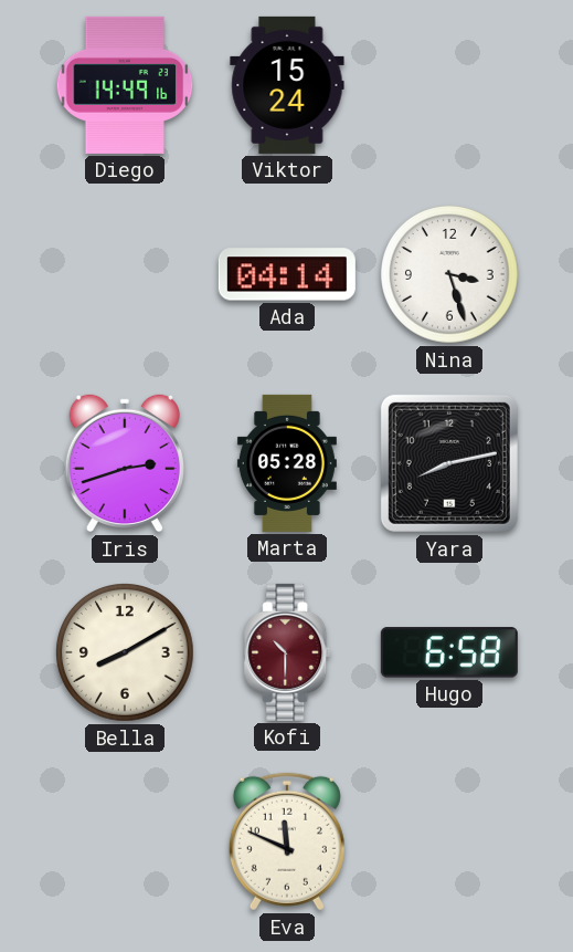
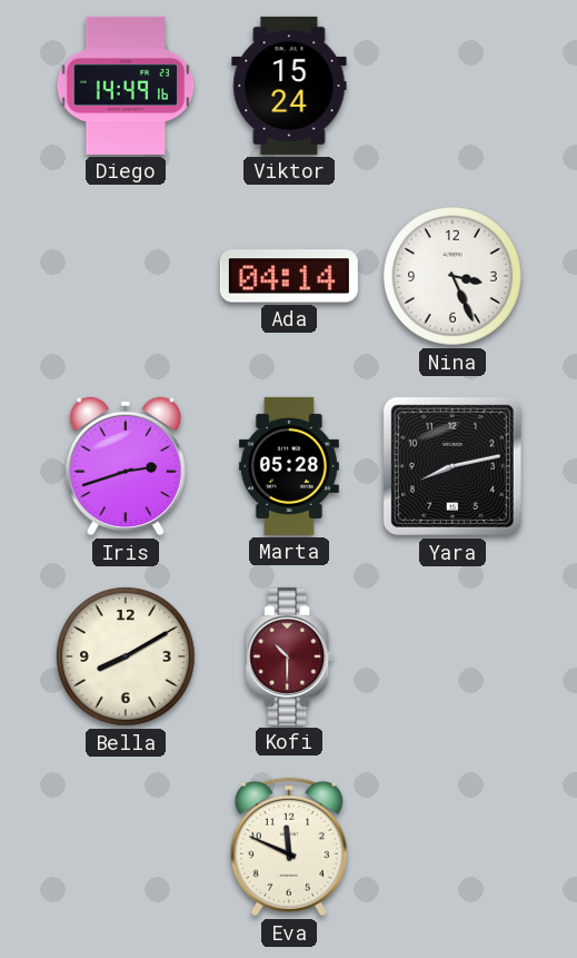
Nina: 3:27 -> 3:26
Hugo: 6:58 -> none
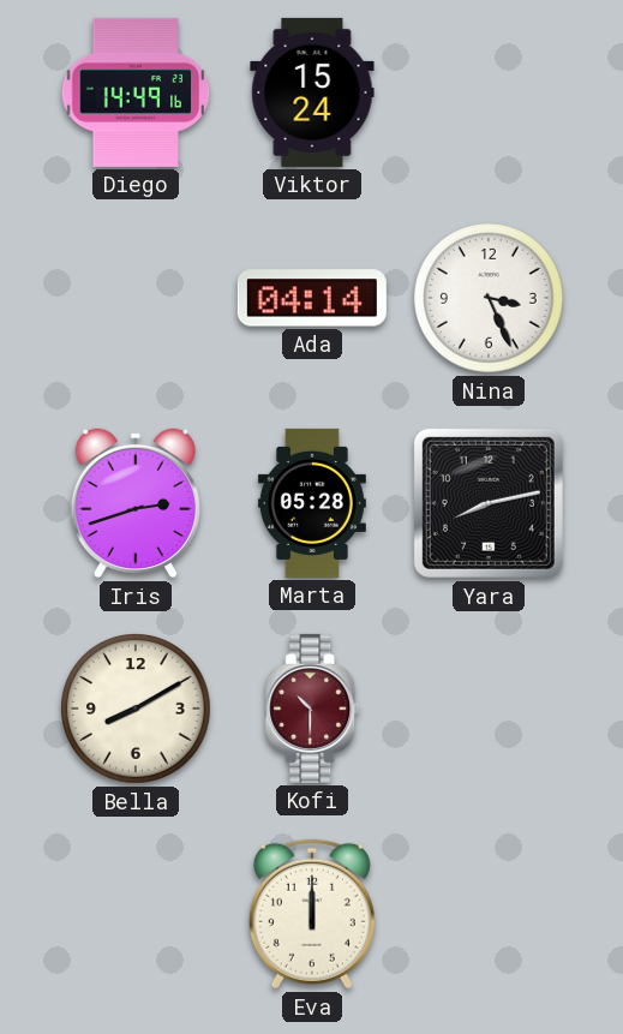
Eva: 11:49 -> 12:00
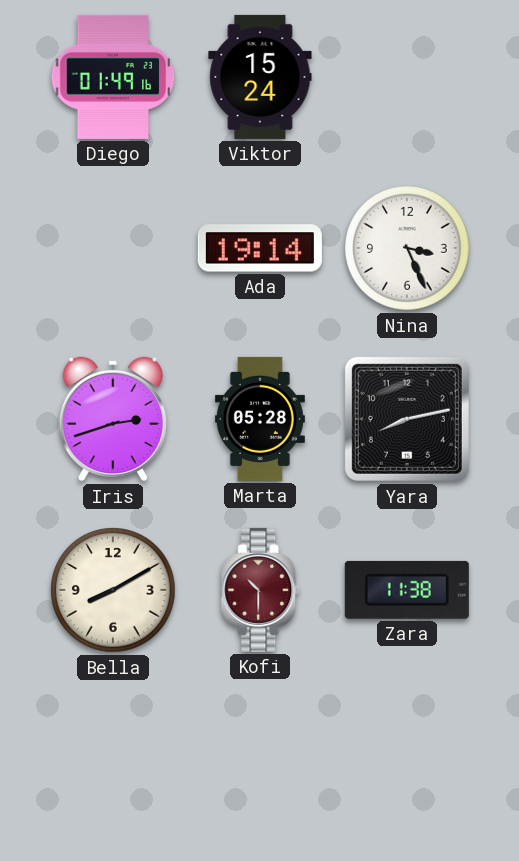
Diego: 14:49 -> 01:49
Ada: 04:14 -> 19:14
Zara: none -> 11:38
Eva: 12:00 -> none
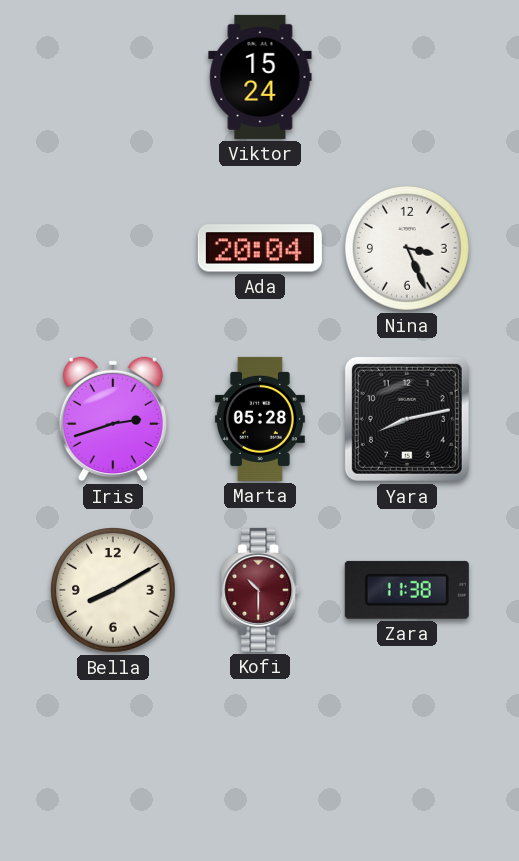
Diego: 01:49 -> none
Ada: 19:14 -> 20:04
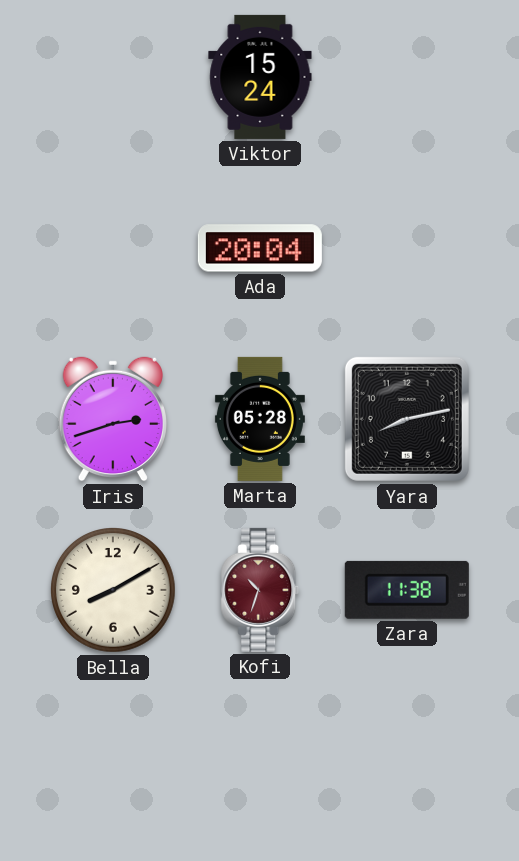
Nina: 3:26 -> none
Kofi: 10:30 -> 10:33
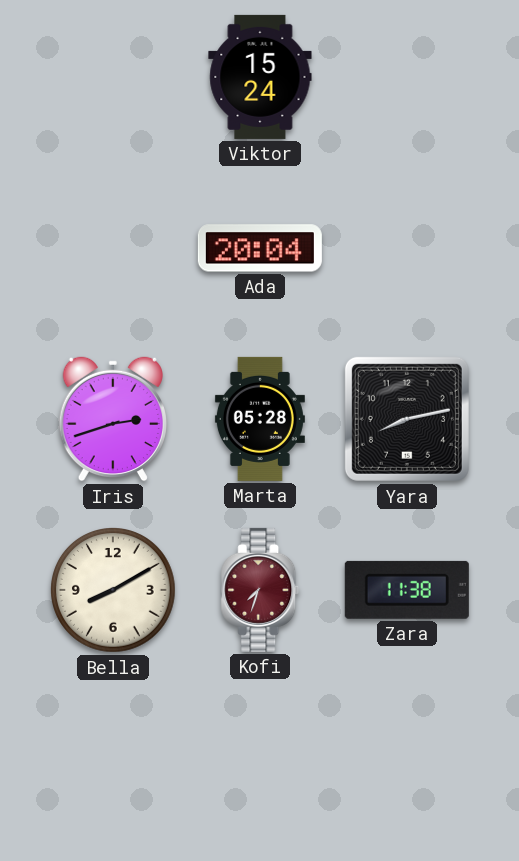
Kofi: 10:33 -> 7:33
